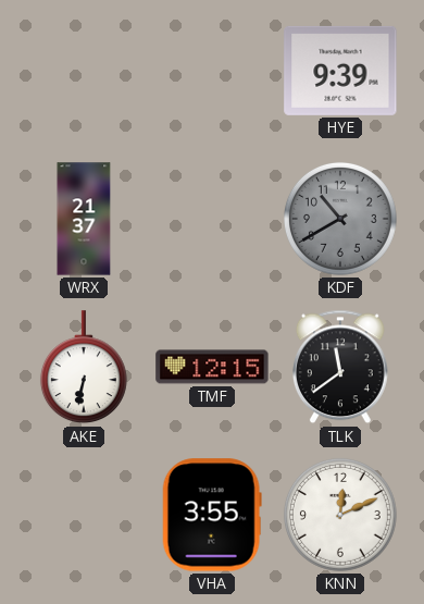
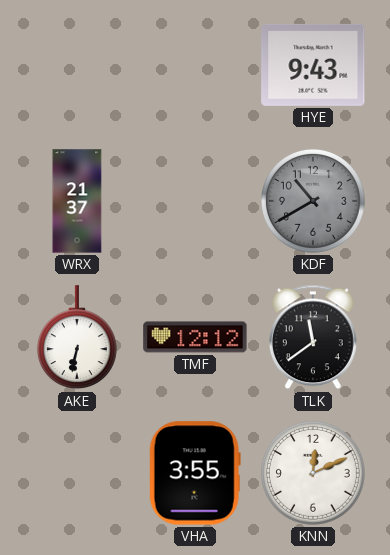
HYE: 9:39 -> 9:43
TMF: 12:15 -> 12:12
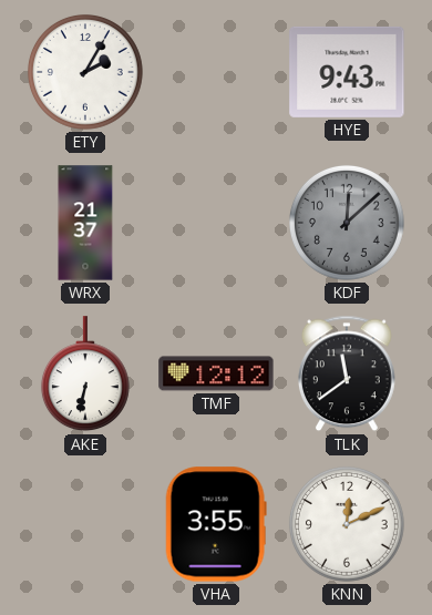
ETY: none -> 2:05
KDF: 10:40 -> 12:08
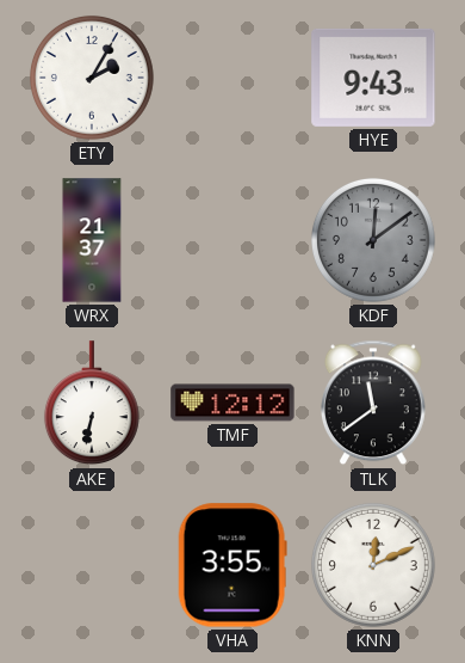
KDF: 12:08 -> 12:09
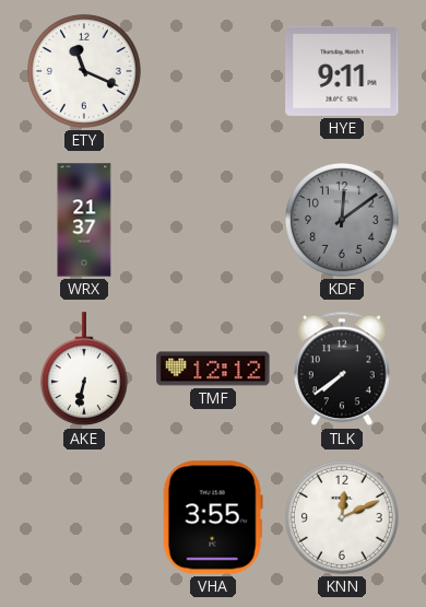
ETY: 2:05 -> 11:19
HYE: 9:43 -> 9:11
TLK: 11:39 -> 7:39
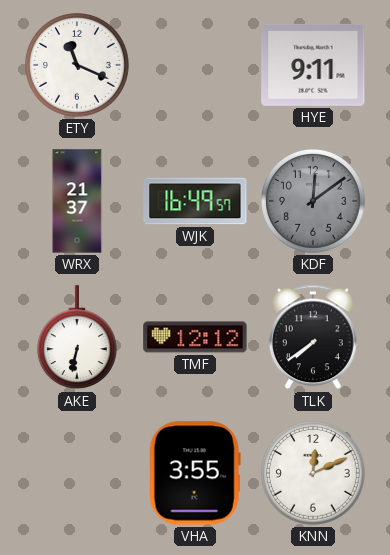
WJK: none -> 16:49
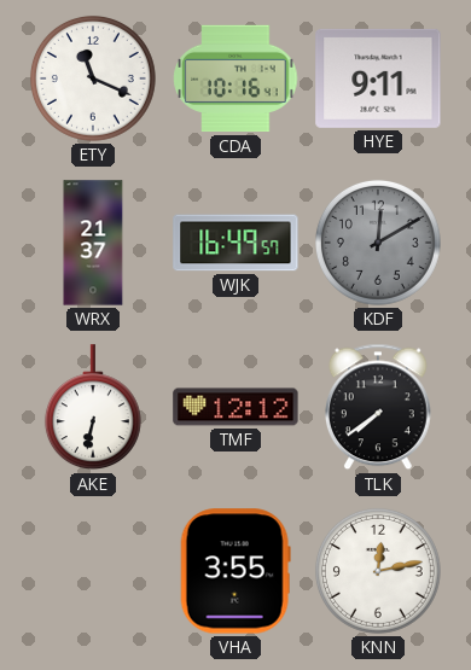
CDA: none -> 10:16
KDF: 12:09 -> 12:10
KNN: 12:11 -> 12:13
